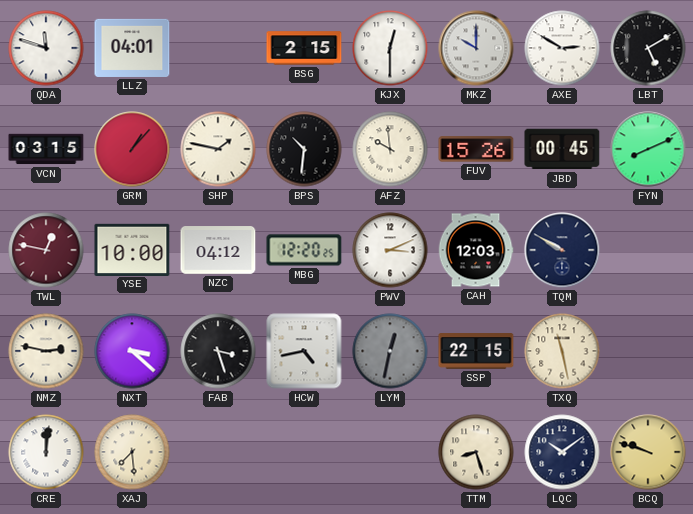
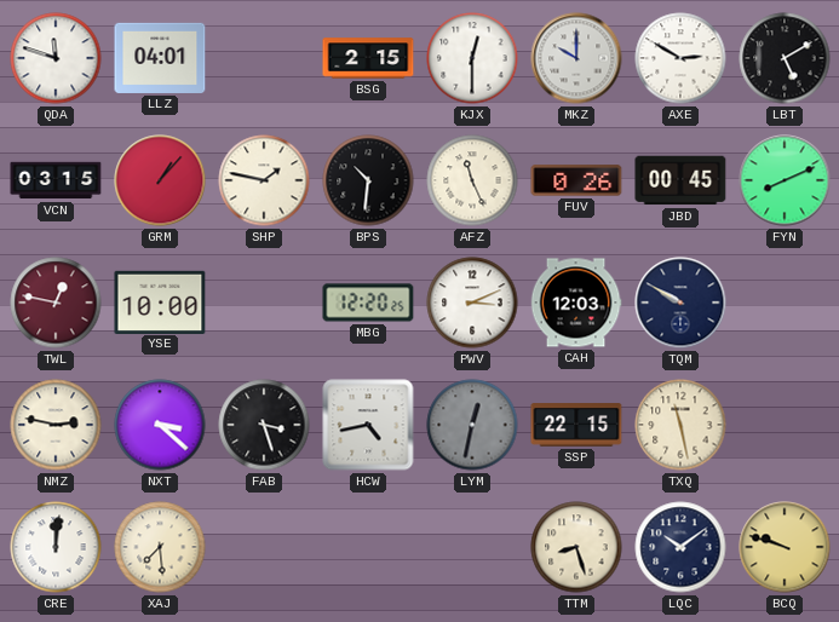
AFZ: 9:59 -> 11:26
FUV: 15:26 -> 0:26
NZC: 04:12 -> none
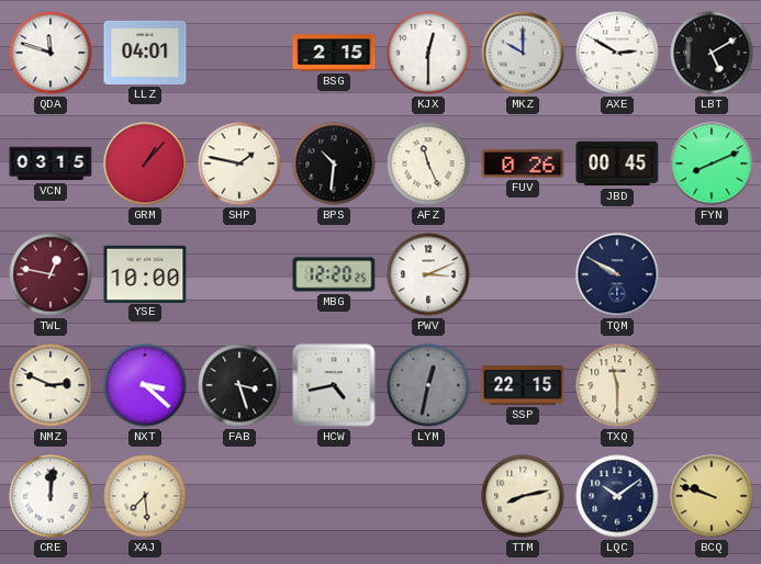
CAH: 12:03 -> none
NMZ: 2:47 -> 2:49
TXQ: 11:28 -> 11:30
TTM: 8:27 -> 8:13
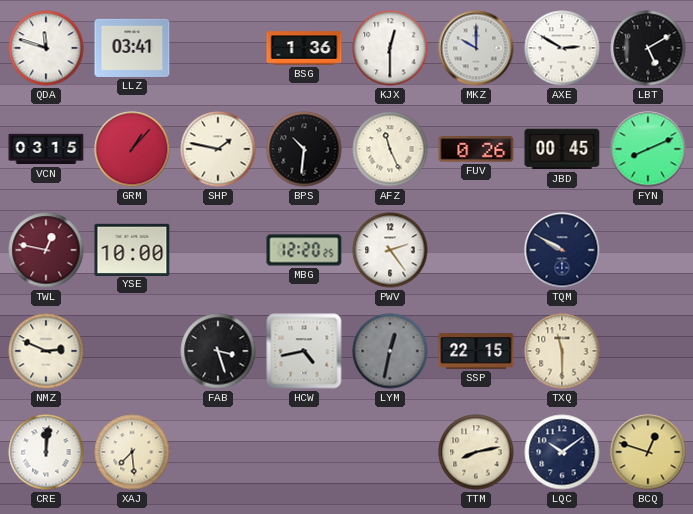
LLZ: 04:01 -> 03:41
BSG: 2:15 -> 1:36
PWV: 3:11 -> 2:24
NXT: 3:22 -> none
BCQ: 9:48 -> 12:48
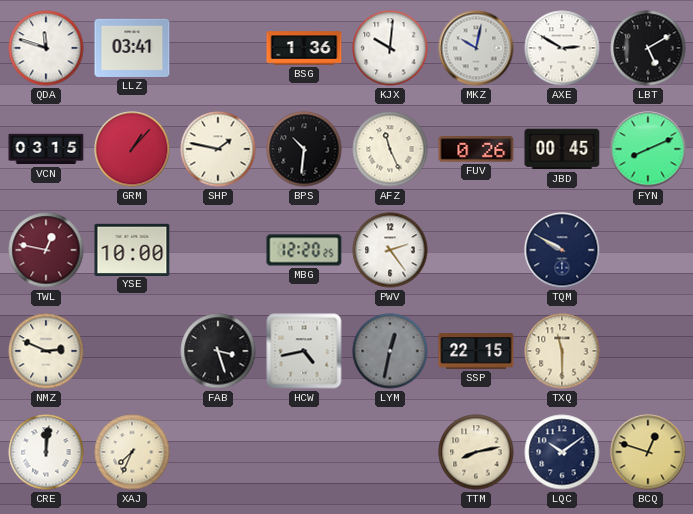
KJX: 12:30 -> 10:01
MKZ: 10:00 -> 10:02
XAJ: 7:29 -> 7:34
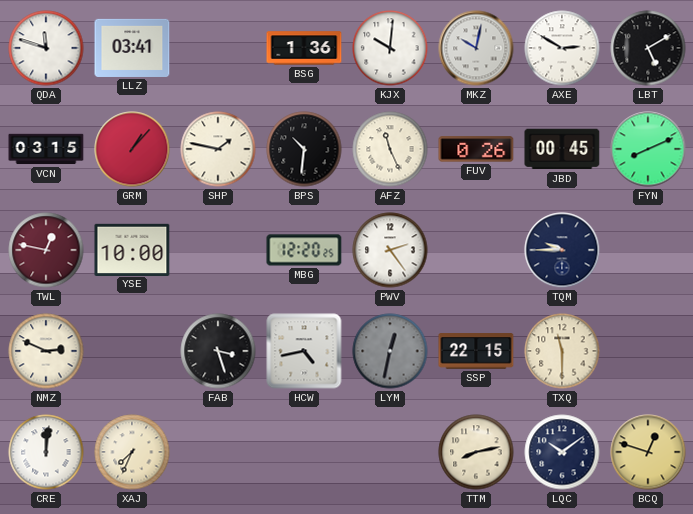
TQM: 9:50 -> 9:45
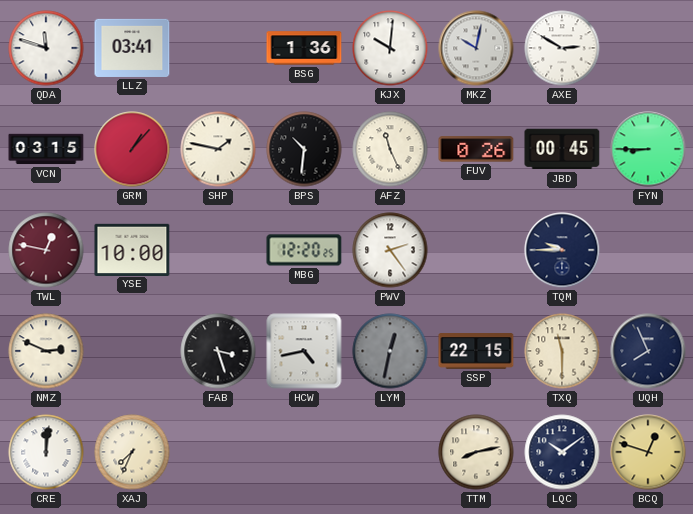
LBT: 5:10 -> none
FYN: 8:11 -> 8:45
UQH: none -> 7:56
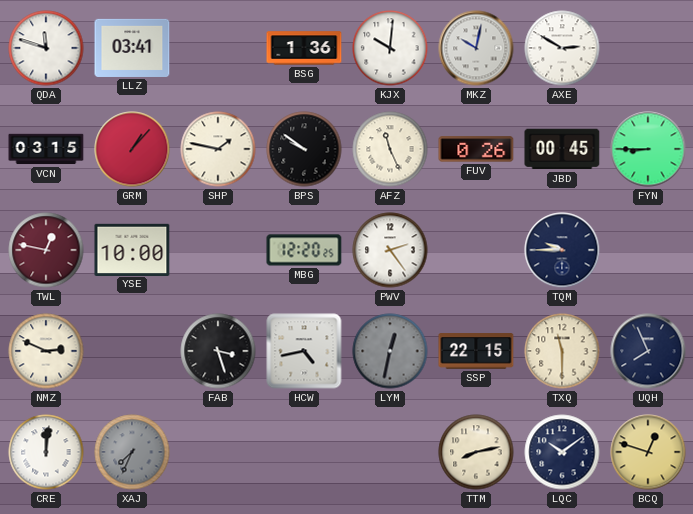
BPS: 10:31 -> 9:51
XAJ dial: cream -> grey
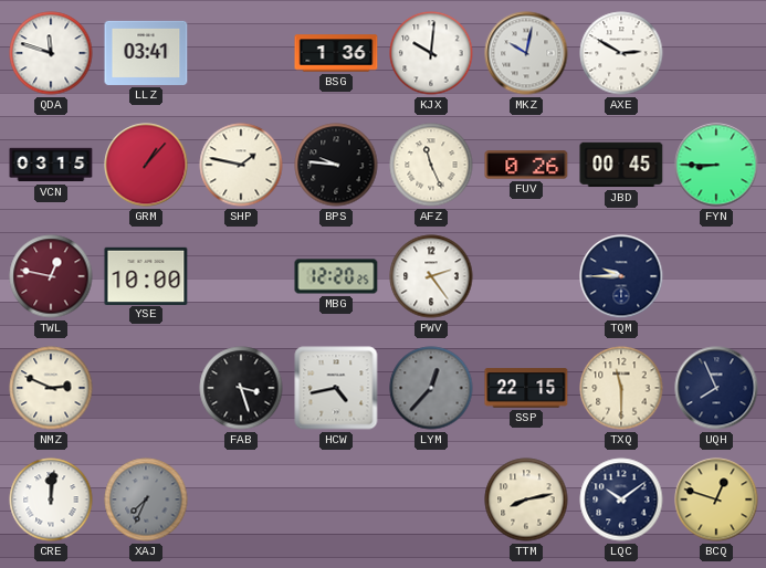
BPS: 9:51 -> 9:46
LYM: 12:32 -> 12:37
